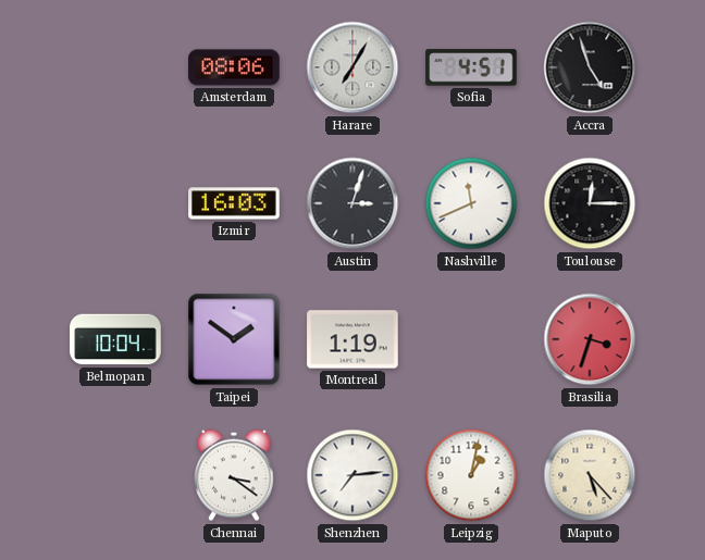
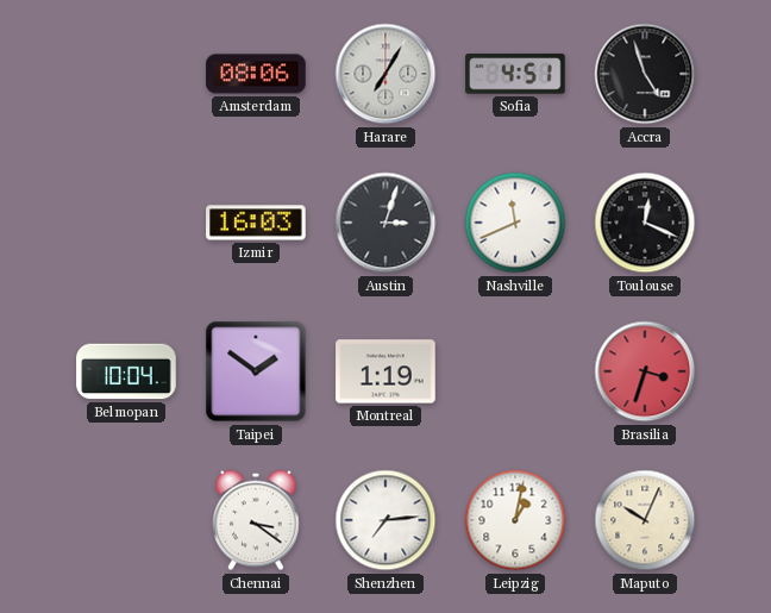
Toulouse: 12:15 -> 12:19
Maputo: 5:23 -> 10:04
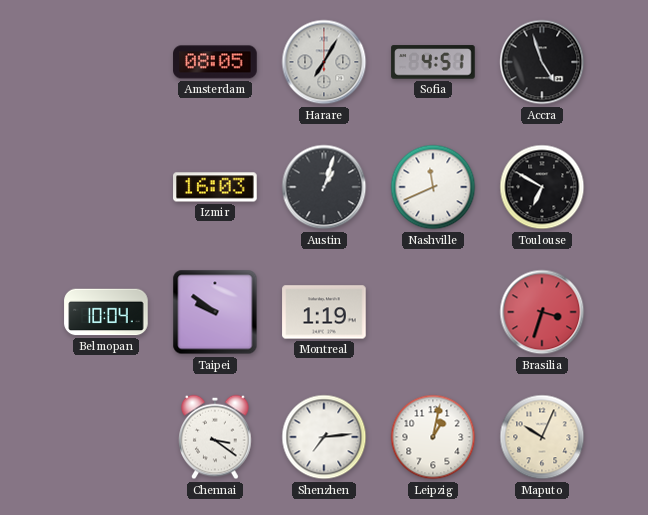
Amsterdam: 08:06 -> 08:05
Austin: 3:03 -> 1:03
Toulouse: 12:19 -> 6:50
Taipei: 1:51 -> 9:51
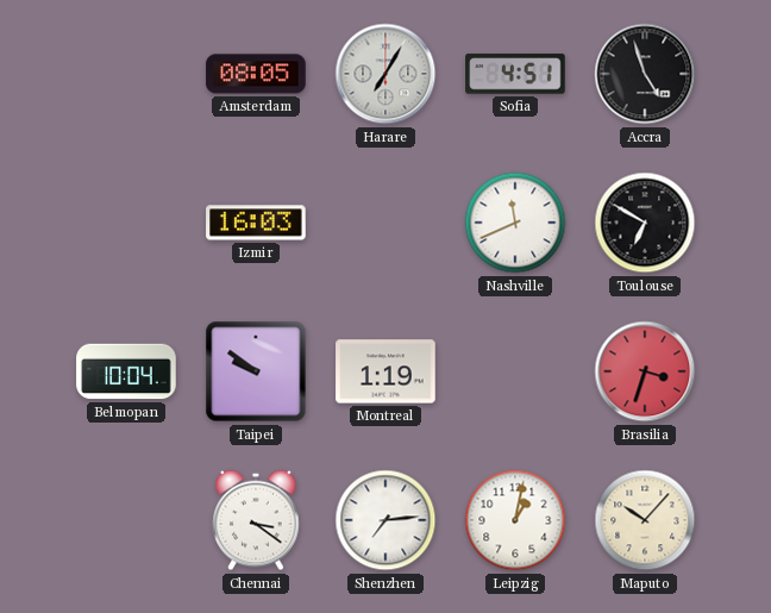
Austin: 1:03 -> none
Maputo: 10:04 -> 10:07
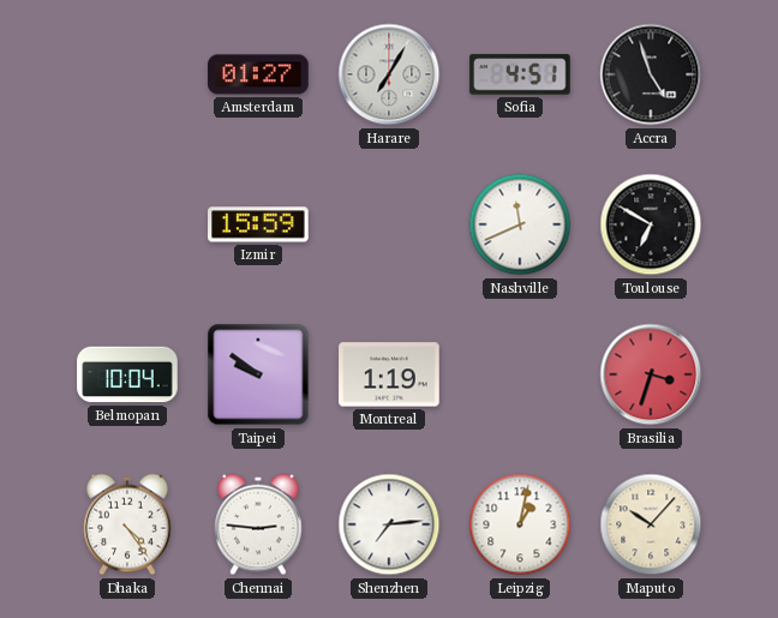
Amsterdam: 08:05 -> 01:27
Izmir: 16:03 -> 15:59
Dhaka: none -> 4:24
Chennai: 3:21 -> 2:46
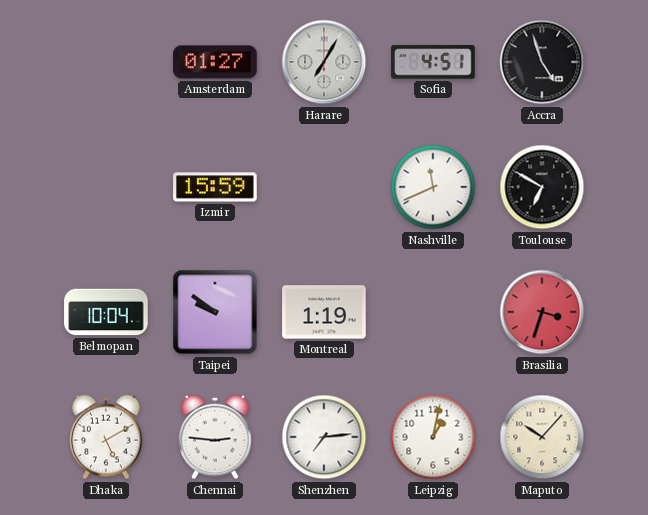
Dhaka: 4:24 -> 5:10
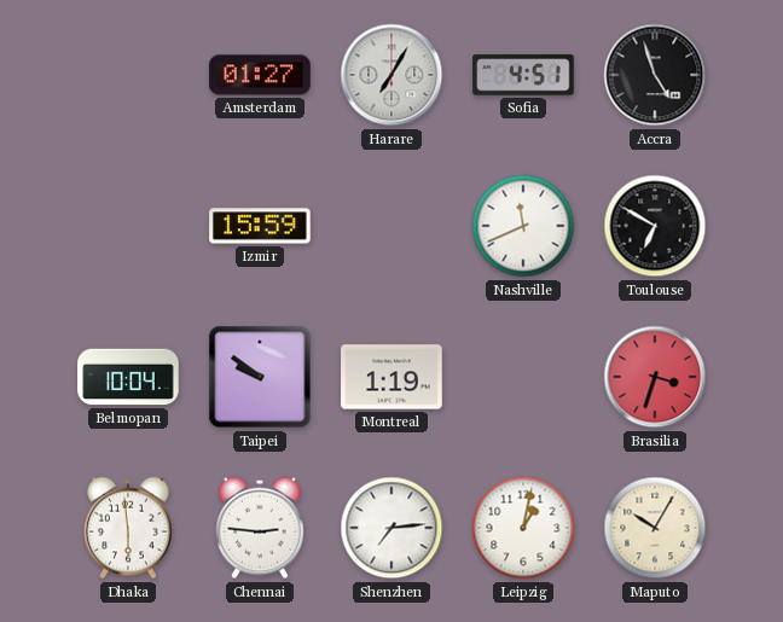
Dhaka: 5:10 -> 5:59
Maputo: 10:07 -> 10:05
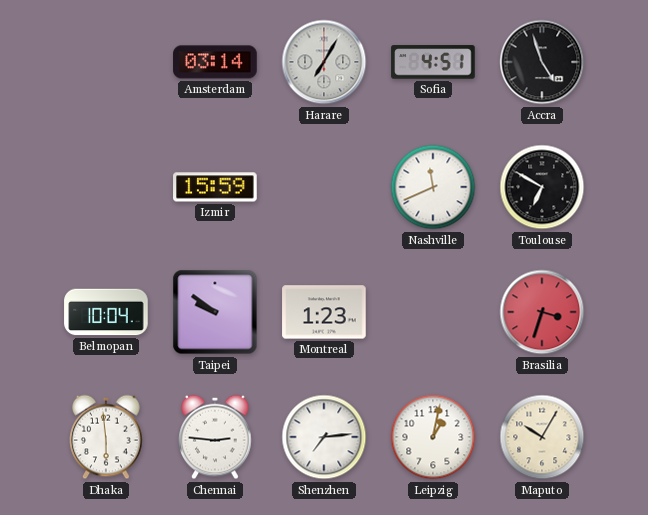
Amsterdam: 01:27 -> 03:14
Montreal: 1:19 -> 1:23
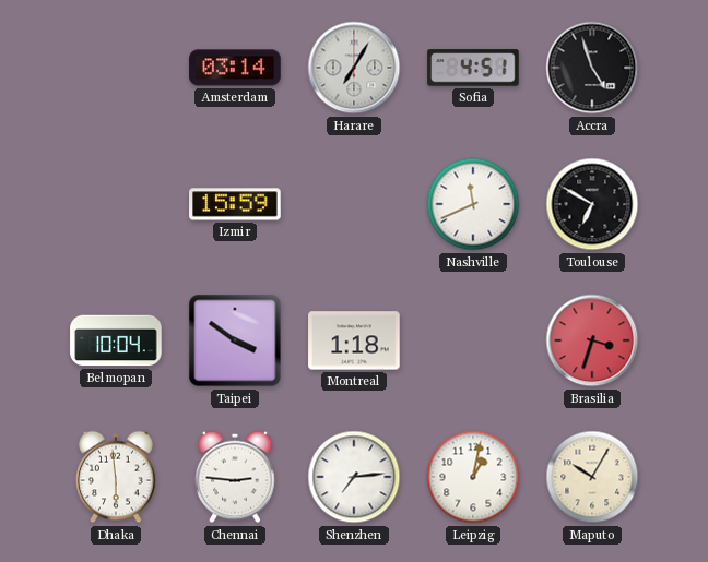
Taipei: 9:51 -> 3:51
Montreal: 1:23 -> 1:18
